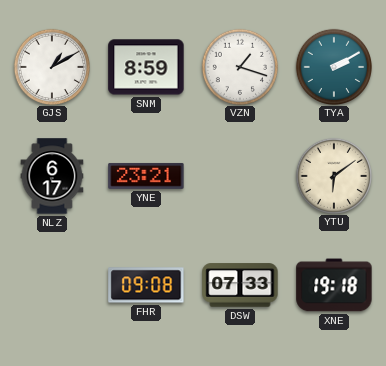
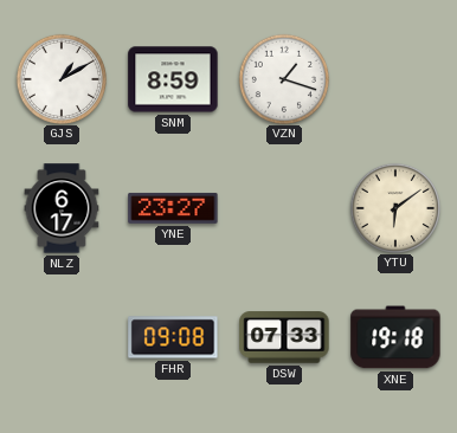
TYA: 2:10 -> none
YNE: 23:21 -> 23:27
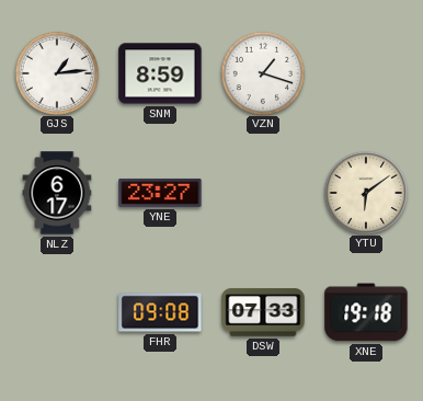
GJS: 1:10 -> 1:14
